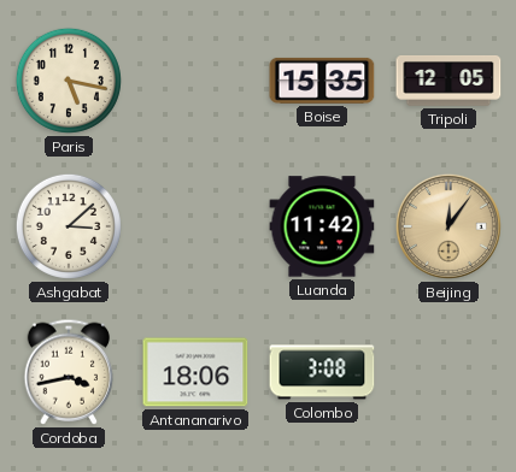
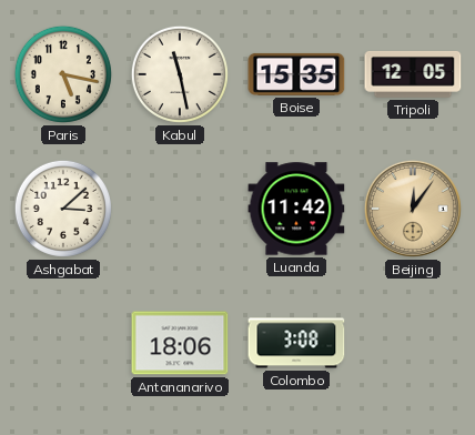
Kabul: none -> 11:28
Cordoba: 3:43 -> none
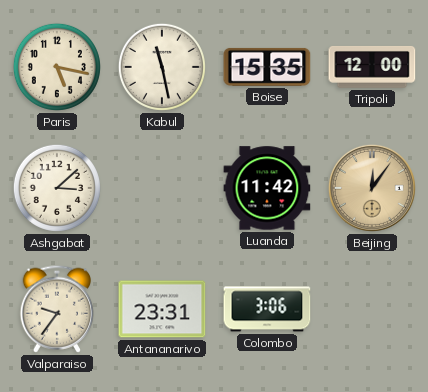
Tripoli: 12:05 -> 12:00
Valparaiso: none -> 9:36
Antananarivo: 18:06 -> 23:31
Colombo: 3:08 -> 3:06
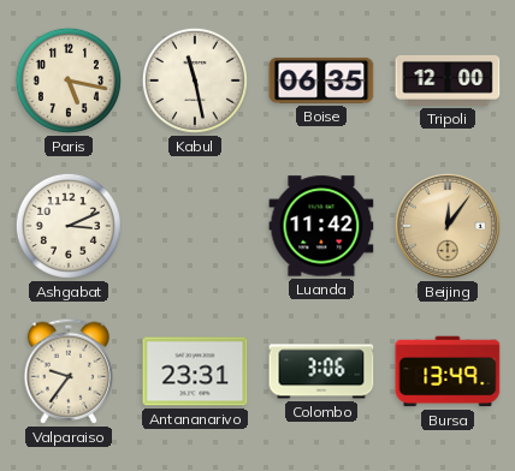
Boise: 15:35 -> 06:35
Ashgabat: 3:08 -> 3:11
Bursa: none -> 13:49
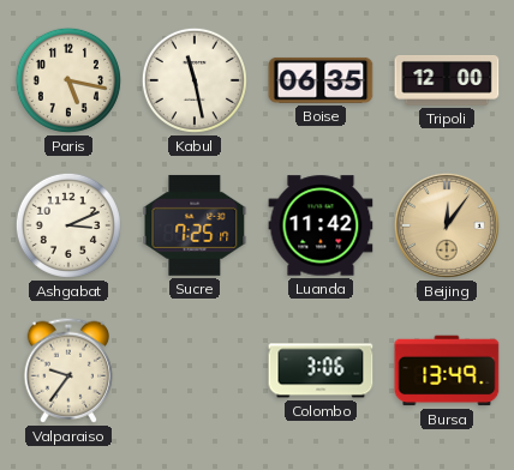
Sucre: none -> 7:25
Antananarivo: 23:31 -> none
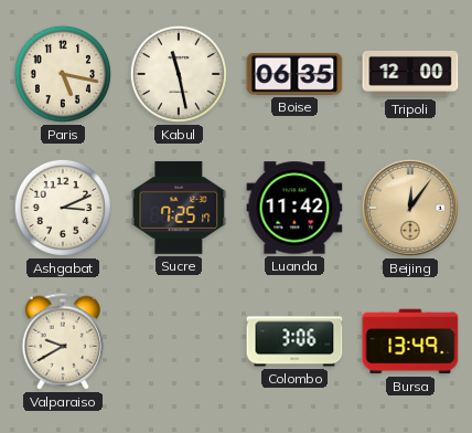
Valparaiso: 9:36 -> 9:40
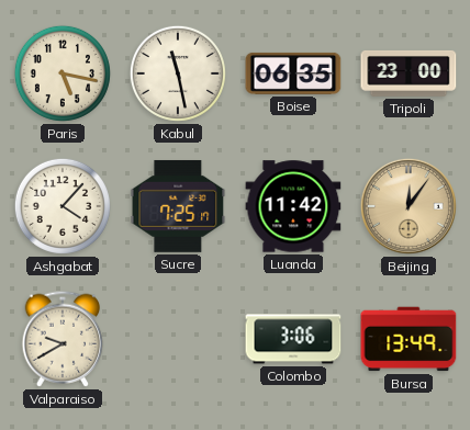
Tripoli: 12:00 -> 23:00
Ashgabat: 3:11 -> 4:07
